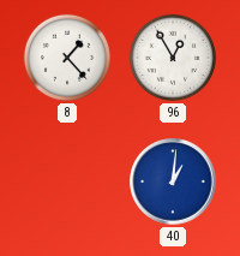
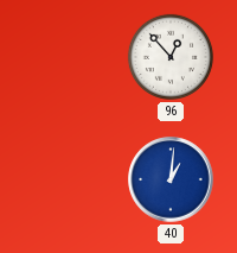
8: 1:23 -> none
96: 12:55 -> 12:53
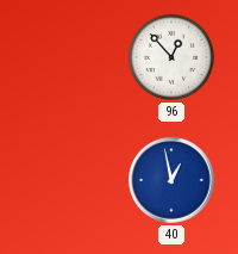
40: 1:01 -> 12:58
